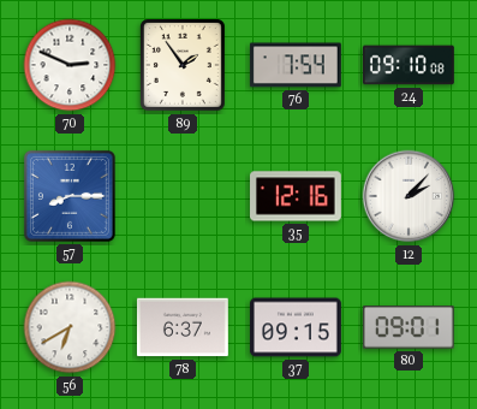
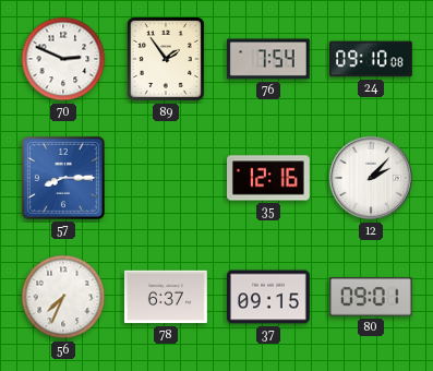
56: 6:40 -> 7:34
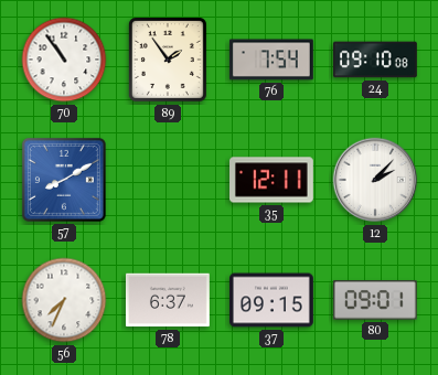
70: 2:49 -> 10:54
57: 8:15 -> 8:10
35: 12:16 -> 12:11
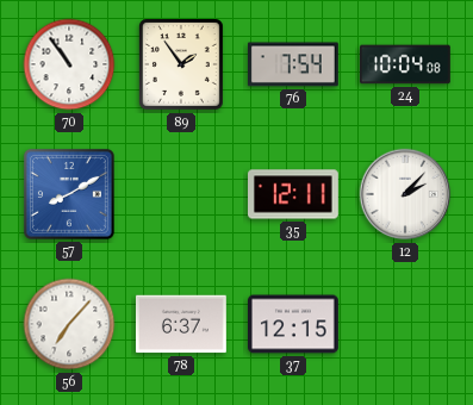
24: 09:10 -> 10:04
56: 7:34 -> 7:07
37: 09:15 -> 12:15
80: 09:01 -> none
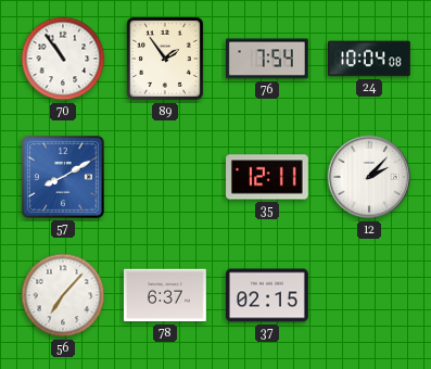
37: 12:15 -> 02:15
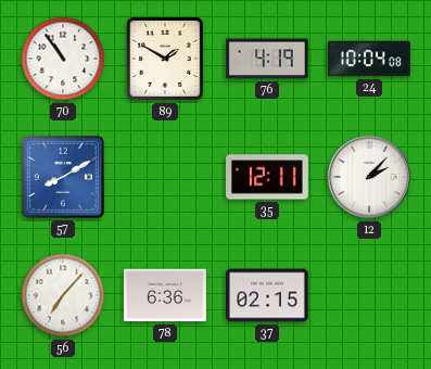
89: 1:54 -> 1:50
76: 7:54 -> 4:19
78: 6:37 -> 6:36
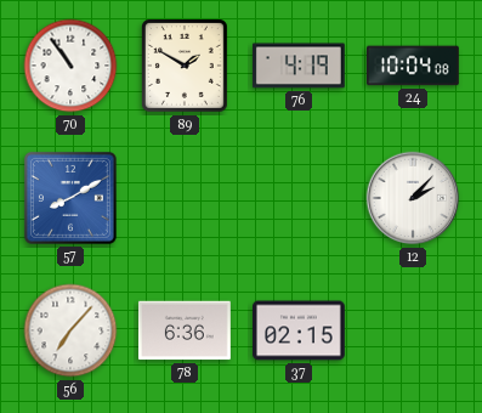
35: 12:11 -> none
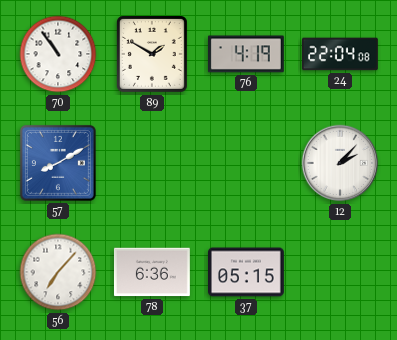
24: 10:04 -> 22:04
37: 02:15 -> 05:15
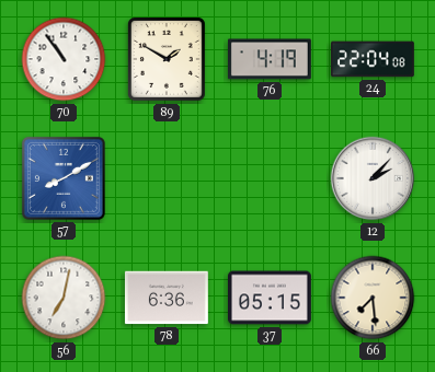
56: 7:07 -> 7:02
66: none -> 7:29
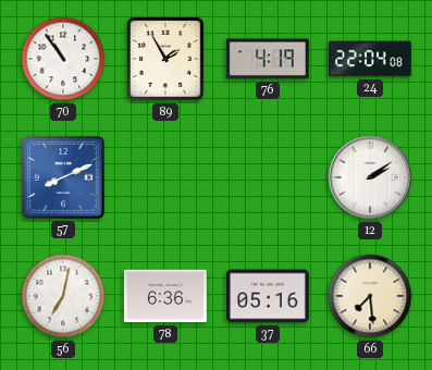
89: 1:50 -> 1:55
57: 8:10 -> 8:11
12: 2:07 -> 2:09
37: 05:15 -> 05:16
